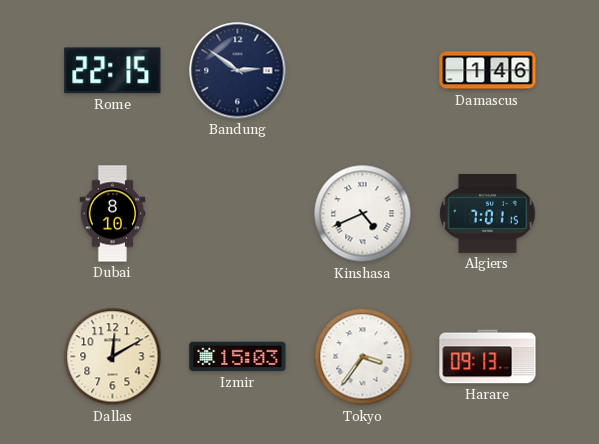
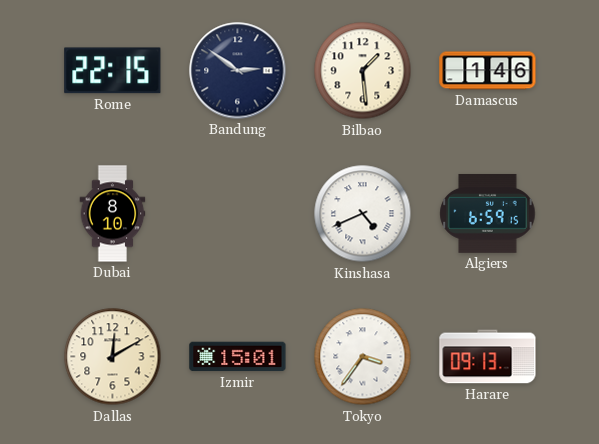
Bilbao: none -> 1:29
Algiers: 7:01 -> 6:59
Izmir: 15:03 -> 15:01
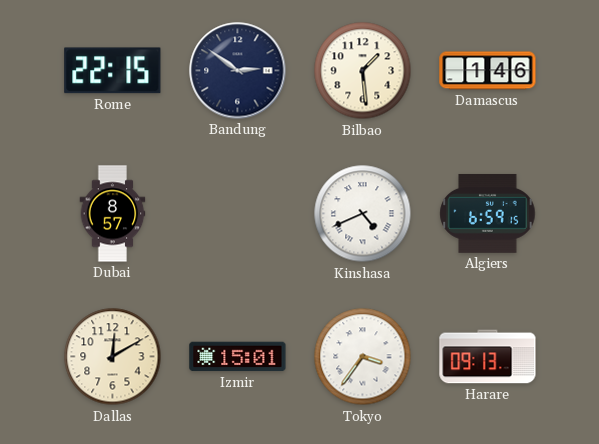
Dubai: 8:10 -> 8:57
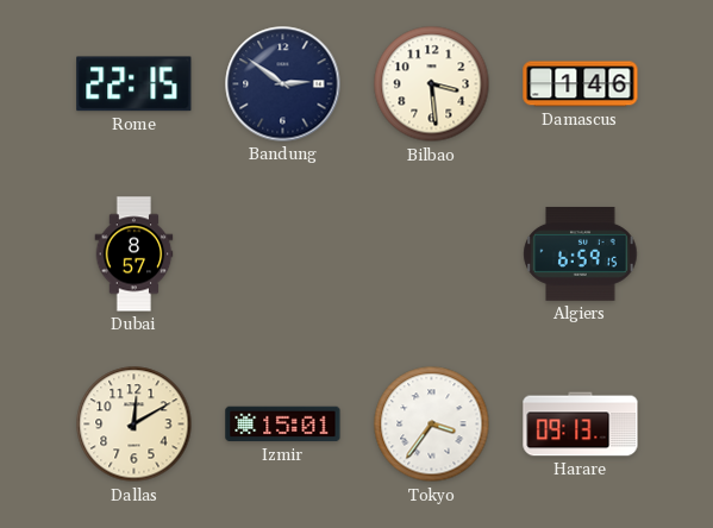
Bilbao: 1:29 -> 3:29
Kinshasa: 4:41 -> none
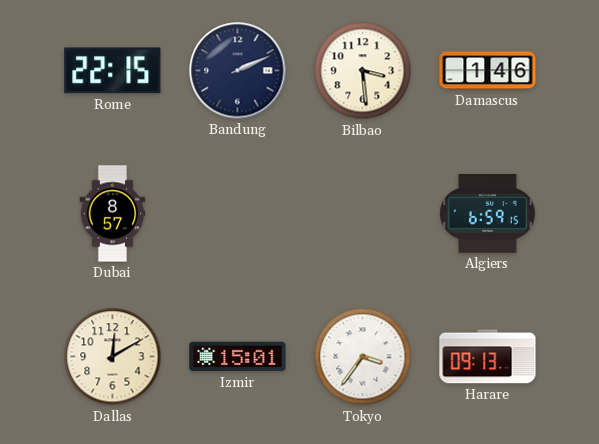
Bandung: 2:51 -> 2:11
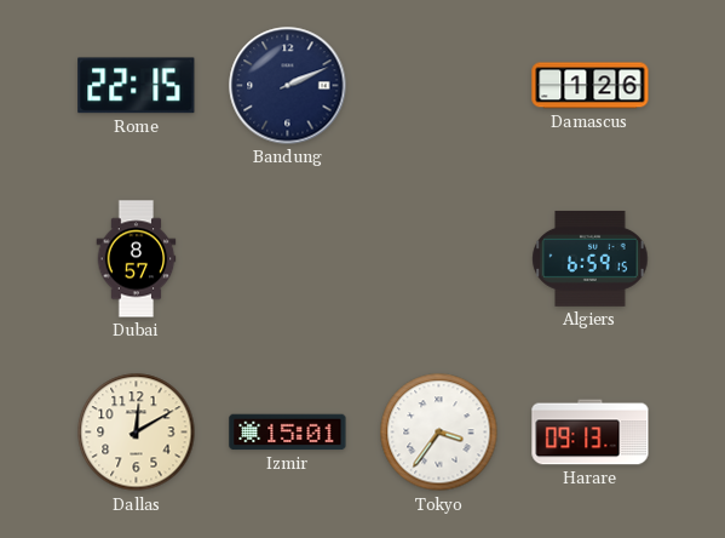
Bilbao: 3:29 -> none
Damascus: 1:46 -> 1:26
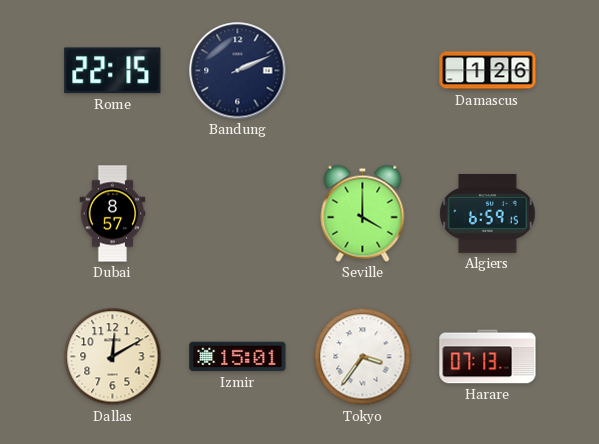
Seville: none -> 4:00
Harare: 09:13 -> 07:13
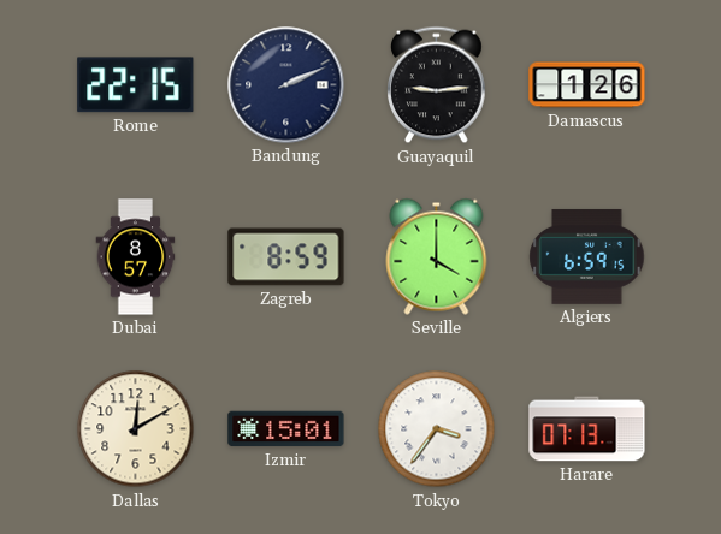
Guayaquil: none -> 9:14
Zagreb: none -> 8:59
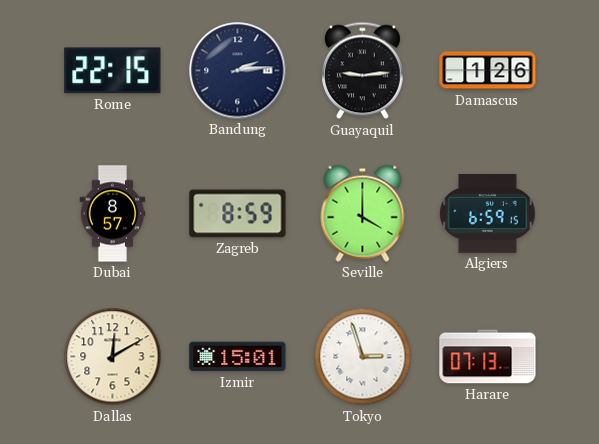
Bandung: 2:11 -> 2:14
Tokyo: 3:36 -> 2:57
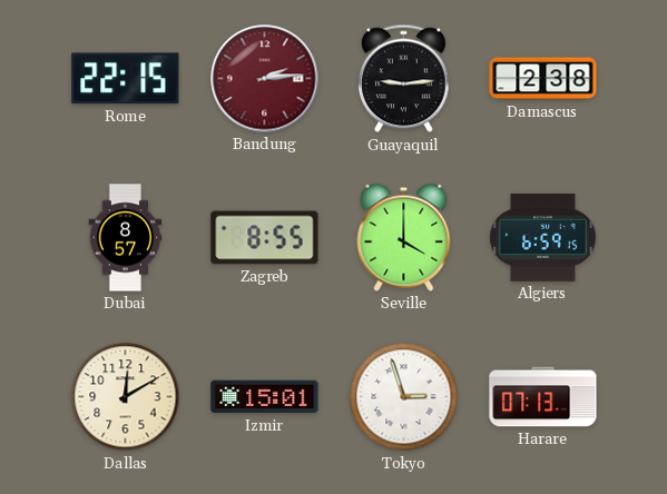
Bandung dial: navy -> burgundy
Damascus: 1:26 -> 2:38
Zagreb: 8:59 -> 8:55
